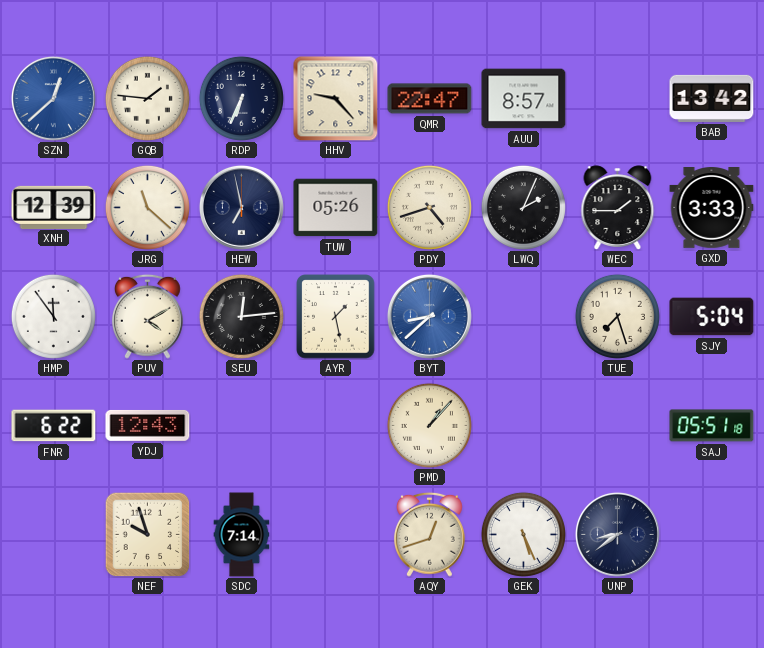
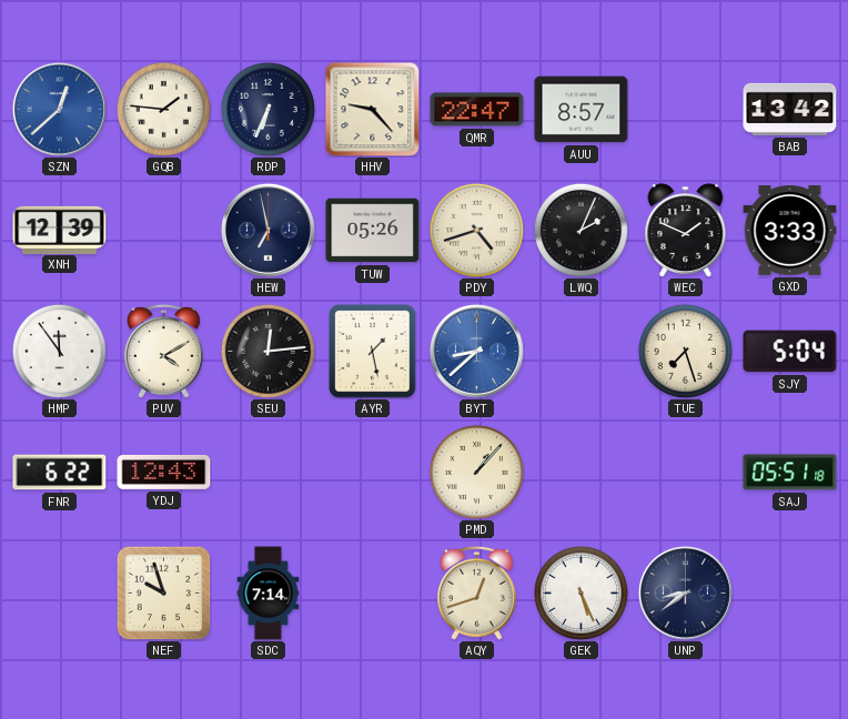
JRG: 11:22 -> none
WEC: 1:45 -> 1:49
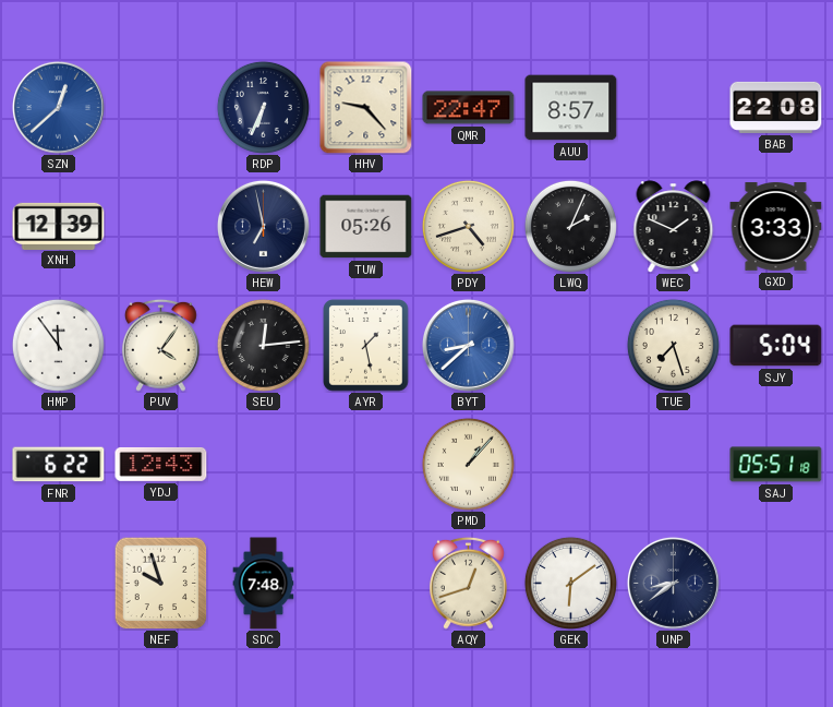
GQB: 1:46 -> none
BAB: 13:42 -> 22:08
PUV: 4:10 -> 4:06
SDC: 7:14 -> 7:48
GEK: 5:26 -> 6:09
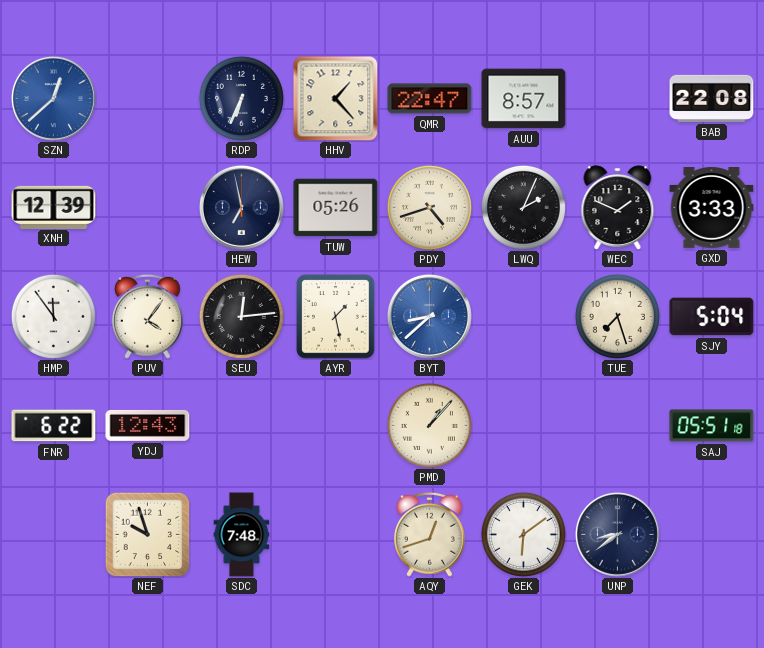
HHV: 9:23 -> 1:23
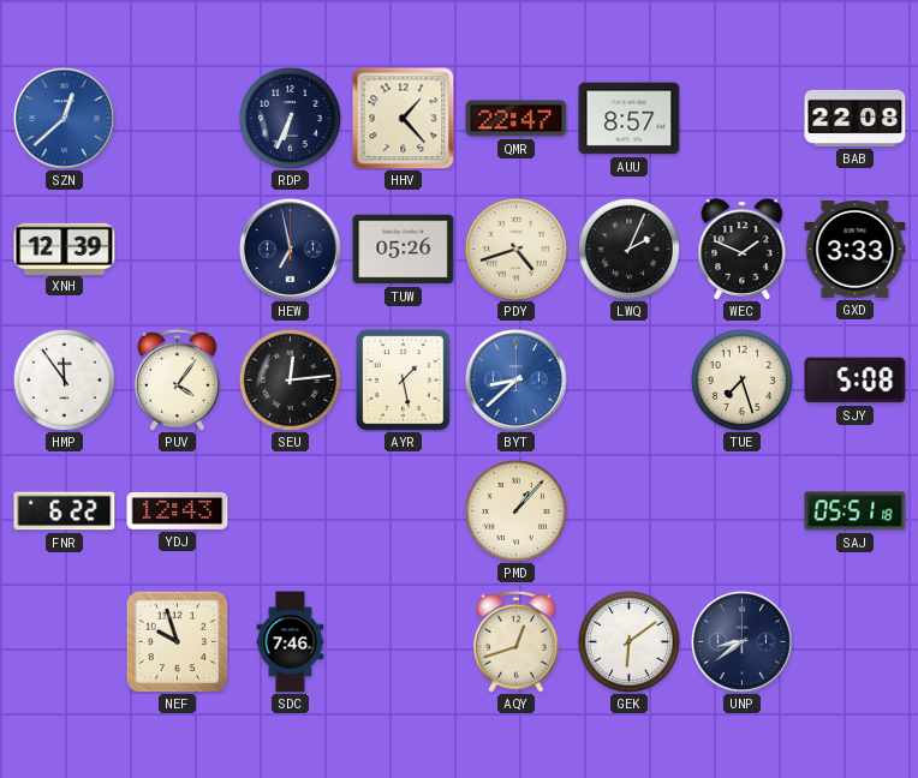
SJY: 5:04 -> 5:08
SDC: 7:48 -> 7:46
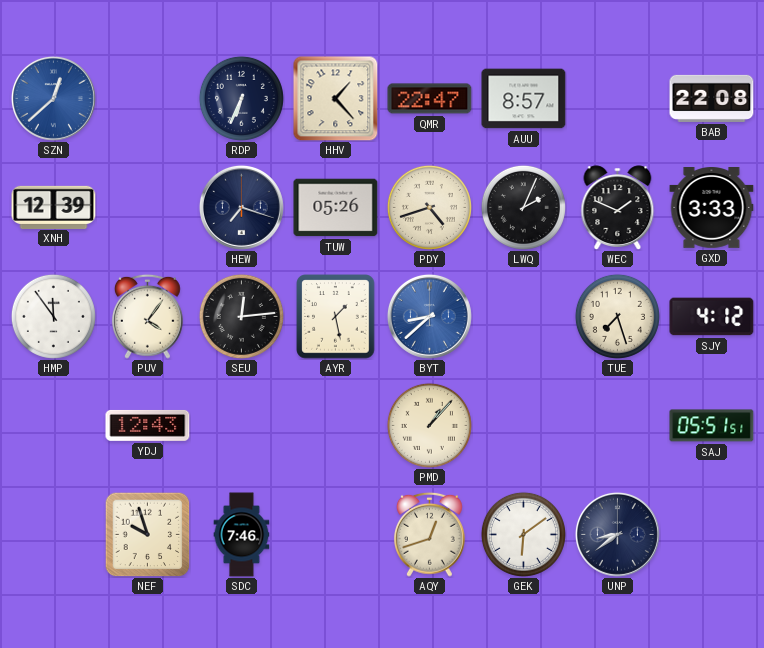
HEW: 6:58 -> 7:18
SJY: 5:08 -> 4:12
FNR: 6:22 -> none
SAJ: 05:51:18 -> 05:51:51
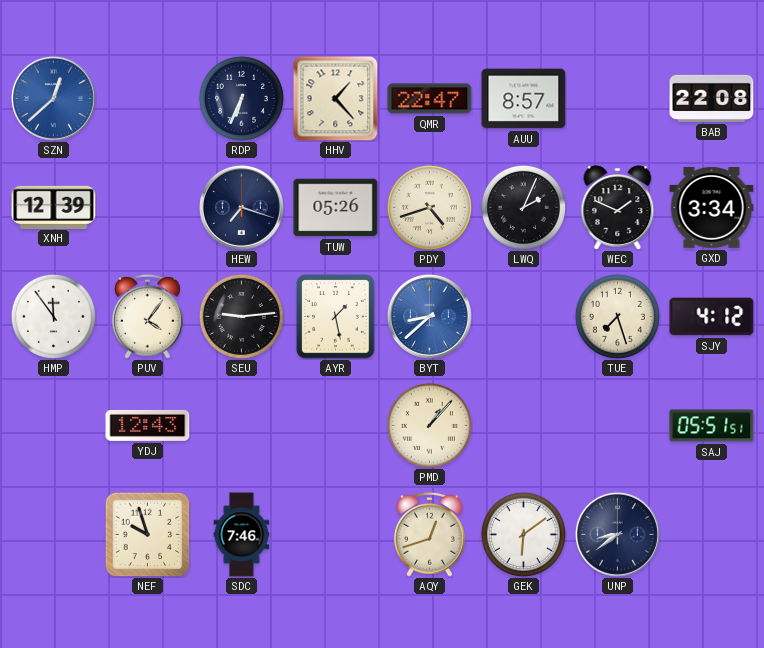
GXD: 3:33 -> 3:34
SEU: 12:14 -> 9:14
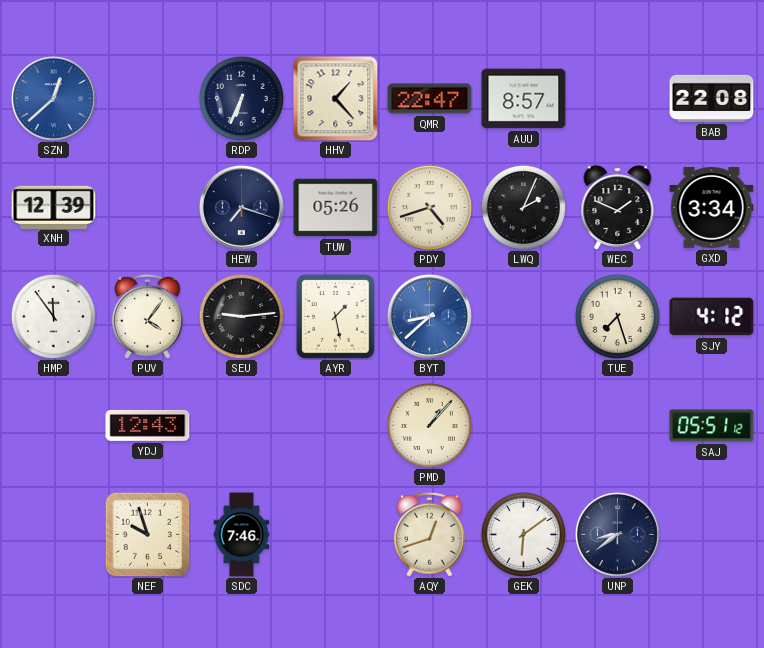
SAJ: 05:51:51 -> 05:51:12
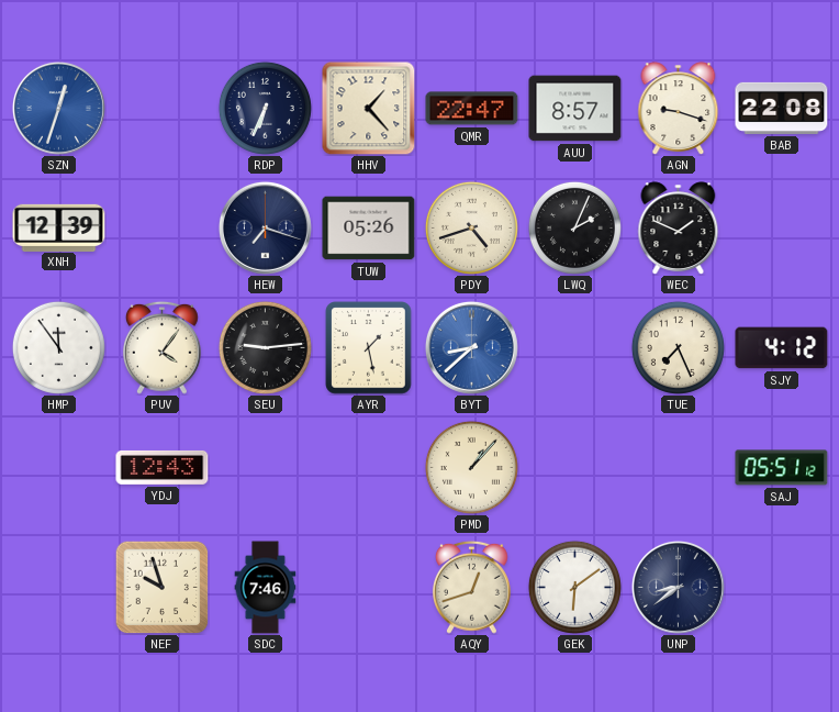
SZN: 12:38 -> 12:33
AGN: none -> 9:18
GXD: 3:34 -> none
TUE: 7:27 -> 7:26
